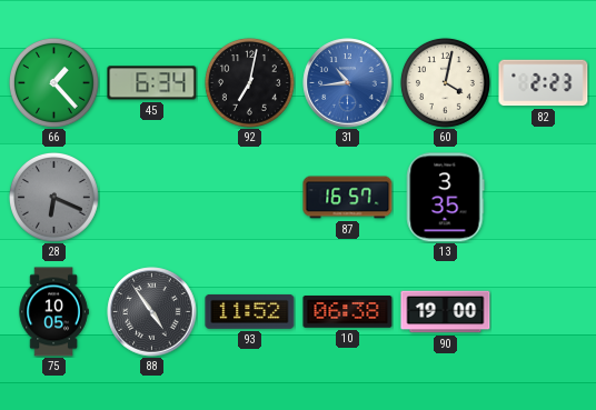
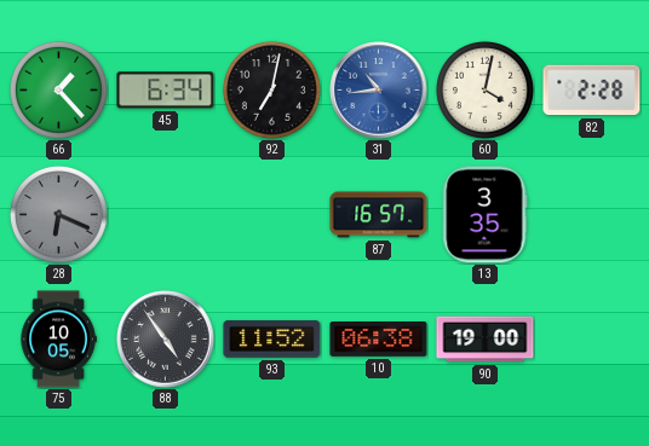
82: 2:23 -> 2:28
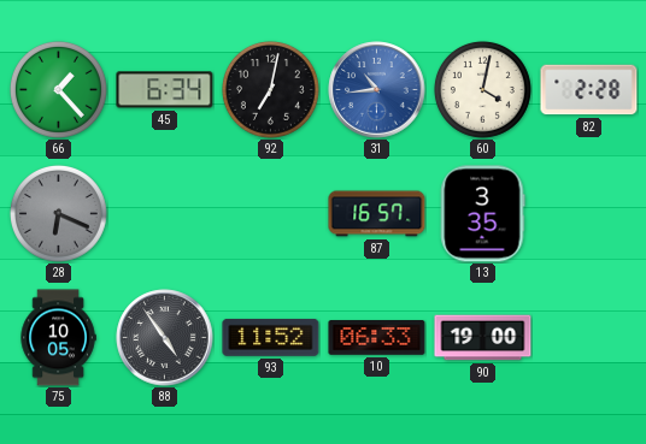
10: 06:38 -> 06:33
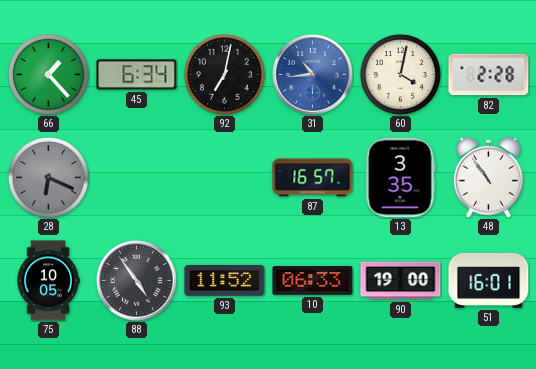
48: none -> 10:54
51: none -> 16:01
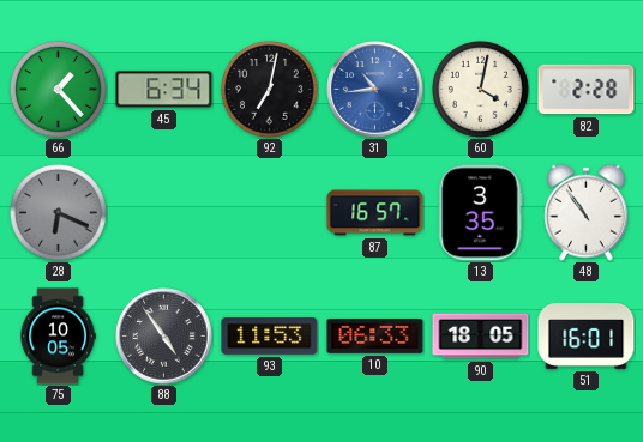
93: 11:52 -> 11:53
90: 19:00 -> 18:05
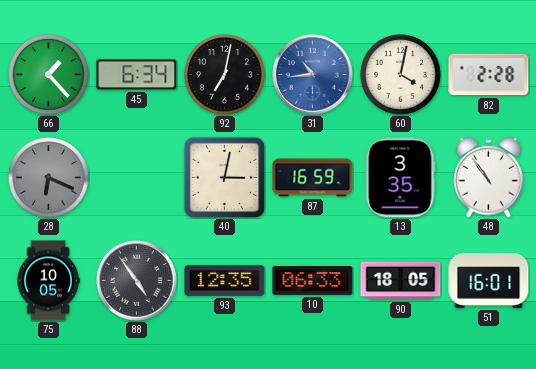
40: none -> 3:02
87: 16:57 -> 16:59
93: 11:53 -> 12:35
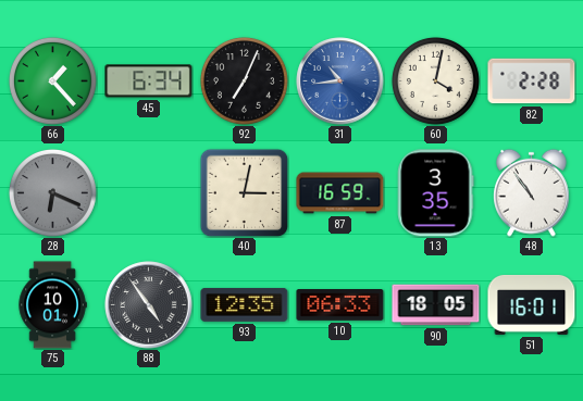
92: 7:02 -> 7:04
75: 10:05 -> 10:01
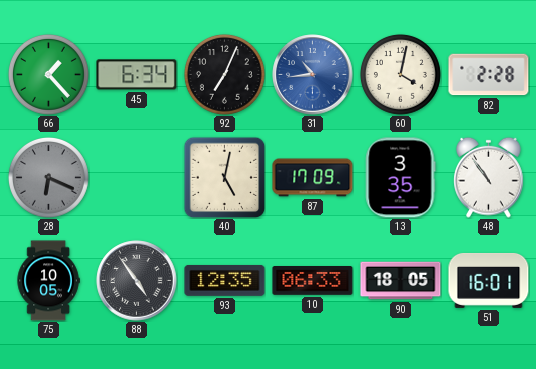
40: 3:02 -> 5:02
87: 16:59 -> 17:09
75: 10:01 -> 10:05
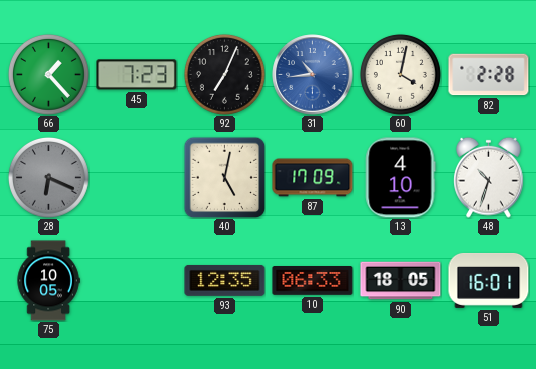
45: 6:34 -> 7:23
13: 3:35 -> 4:10
48: 10:54 -> 10:33
88: 4:54 -> none
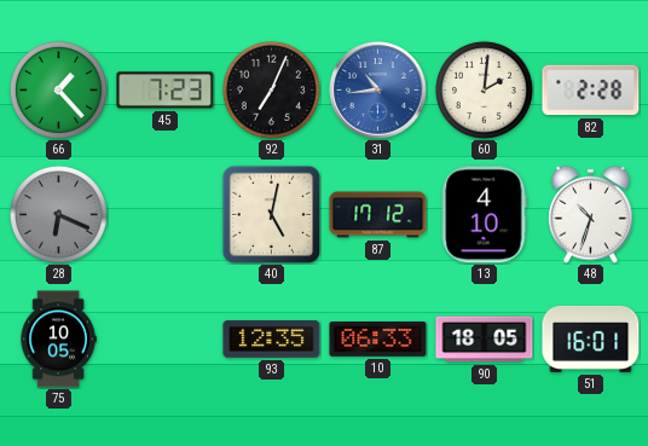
60: 4:02 -> 2:01
87: 17:09 -> 17:12
